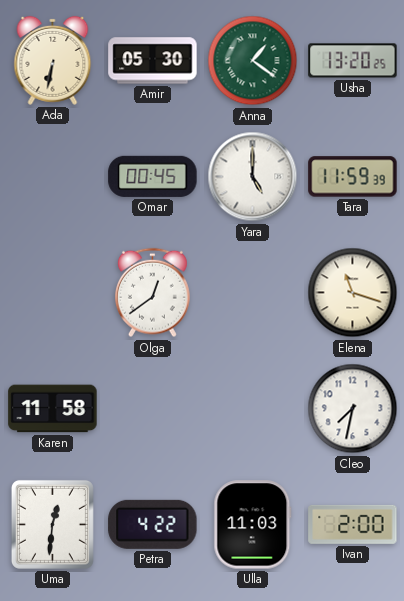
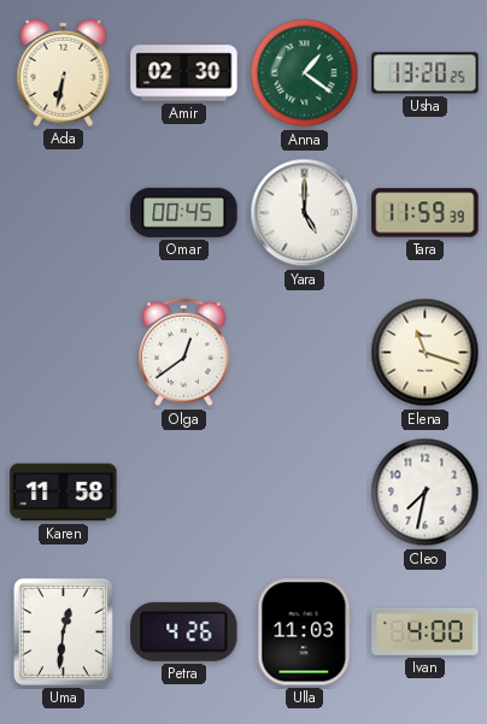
Amir: 05:30 -> 02:30
Petra: 4:22 -> 4:26
Ivan: 2:00 -> 4:00
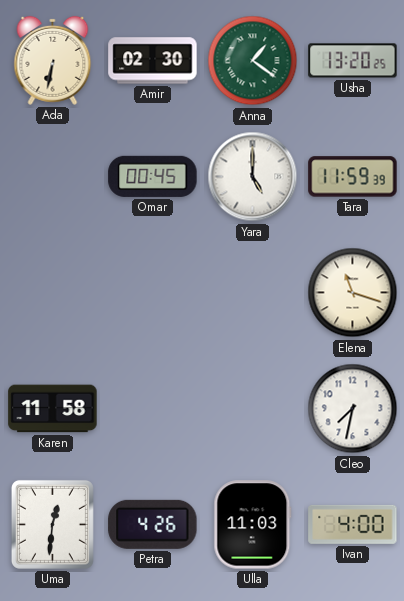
Olga: 12:39 -> none
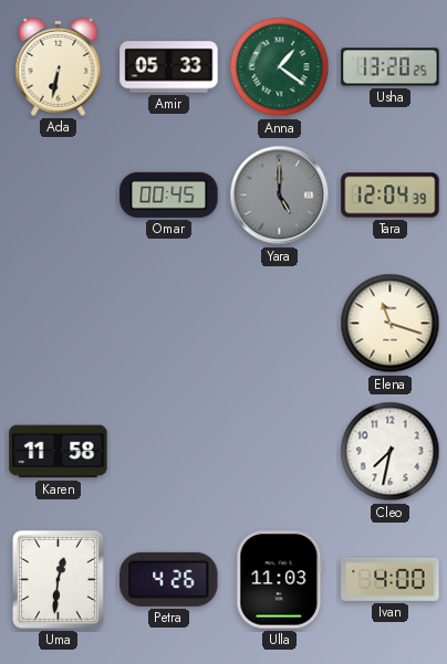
Amir: 02:30 -> 05:33
Yara dial: white -> grey
Tara: 11:59 -> 12:04
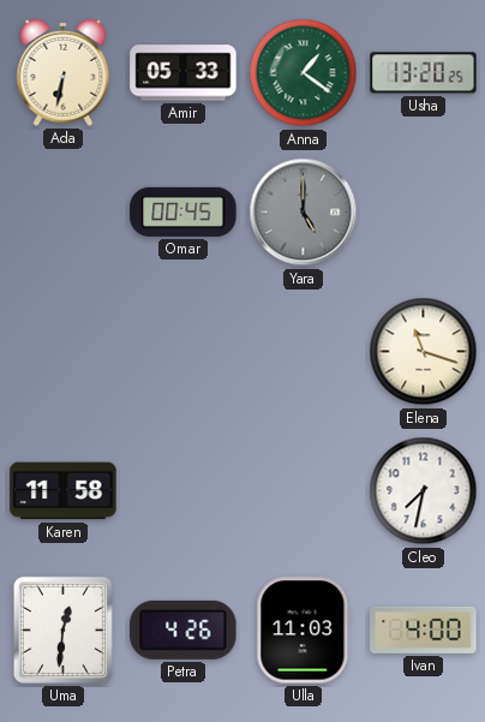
Tara: 12:04 -> none
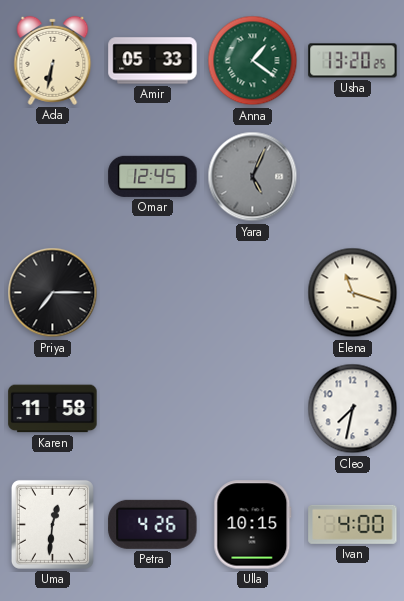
Omar: 00:45 -> 12:45
Yara: 5:00 -> 5:04
Priya: none -> 7:15
Ulla: 11:03 -> 10:15
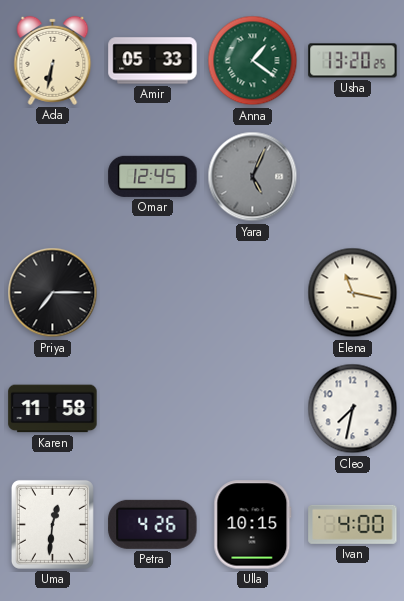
Elena: 11:18 -> 11:17
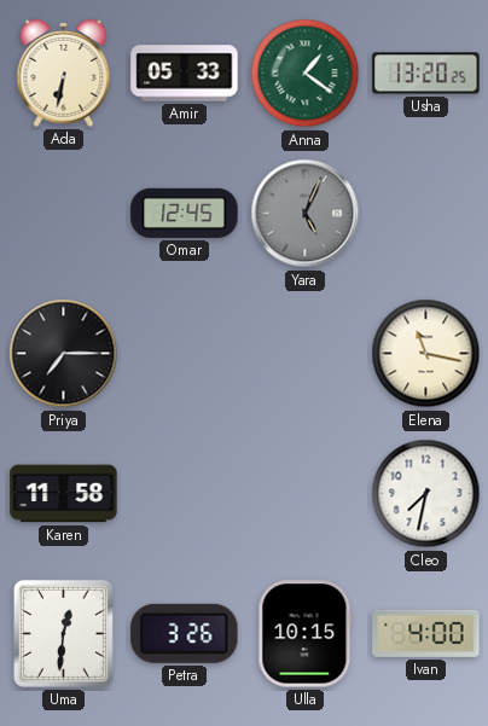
Petra: 4:26 -> 3:26
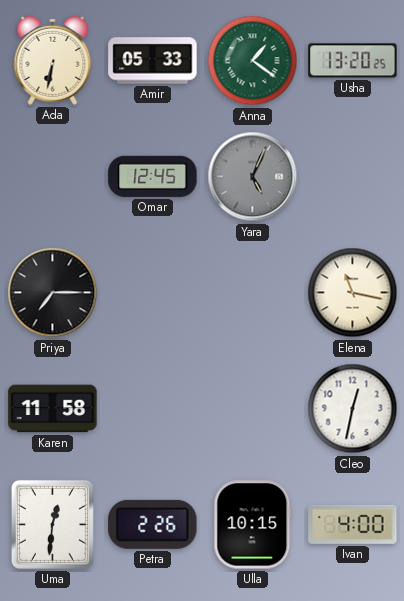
Cleo: 7:32 -> 12:32
Petra: 3:26 -> 2:26
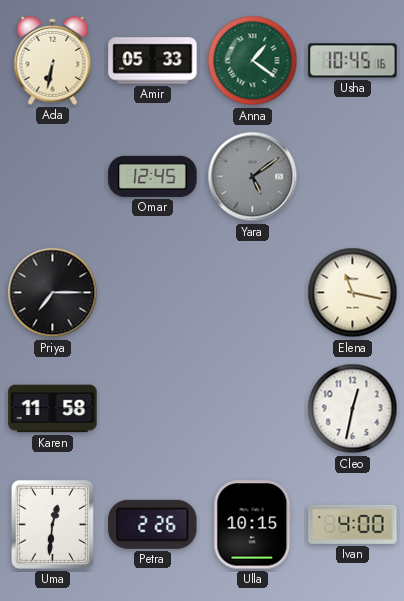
Usha: 13:20 -> 10:45
Yara: 5:04 -> 5:09
